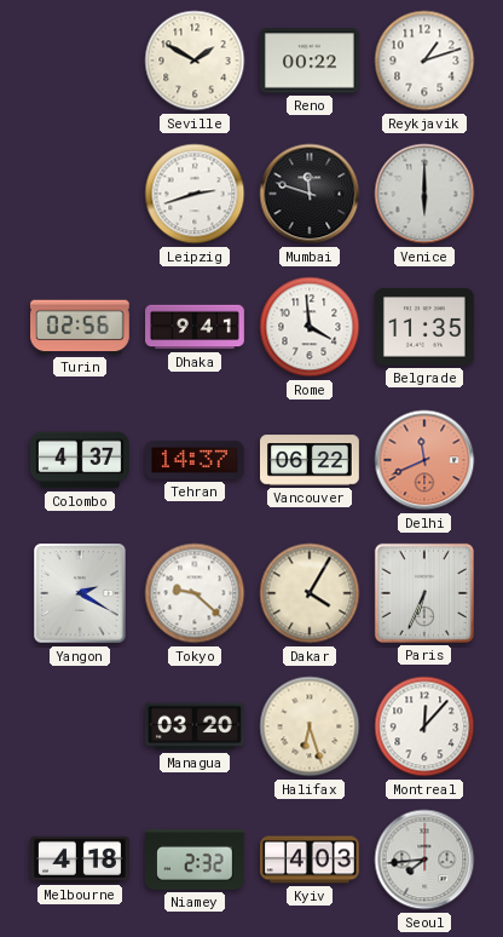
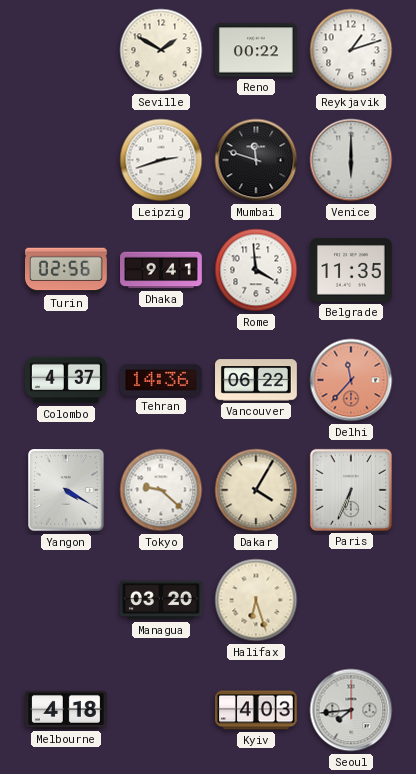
Tehran: 14:37 -> 14:36
Delhi: 11:41 -> 11:37
Yangon: 2:20 -> 4:20
Montreal: 12:07 -> none
Niamey: 2:32 -> none
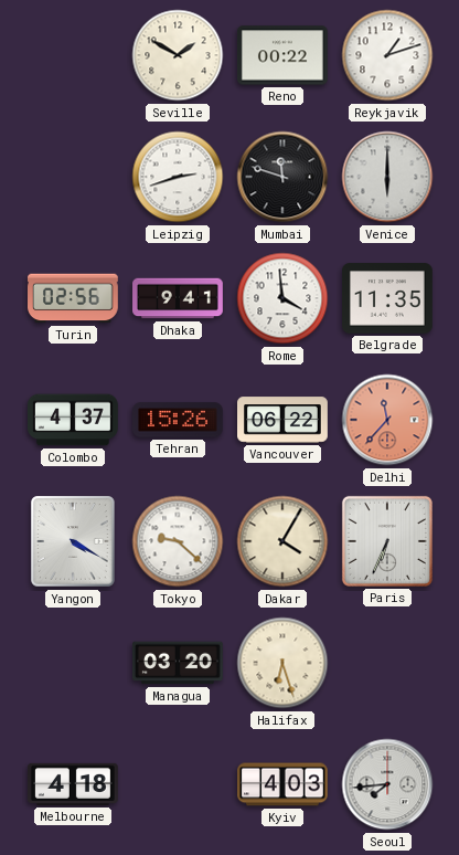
Tehran: 14:36 -> 15:26
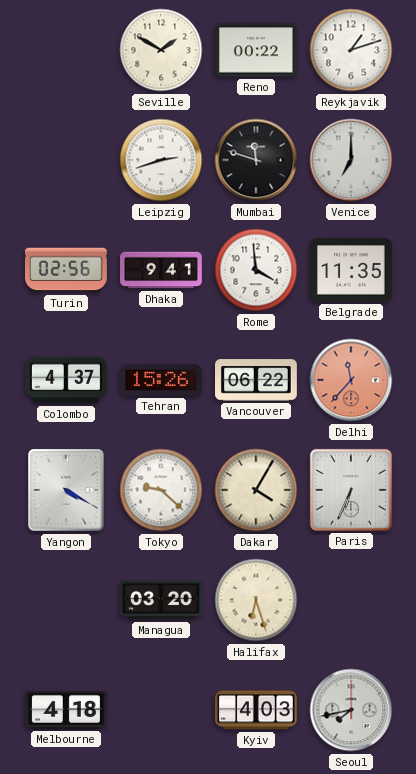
Venice: 6:00 -> 7:00
Seoul: 7:44 -> 7:43
